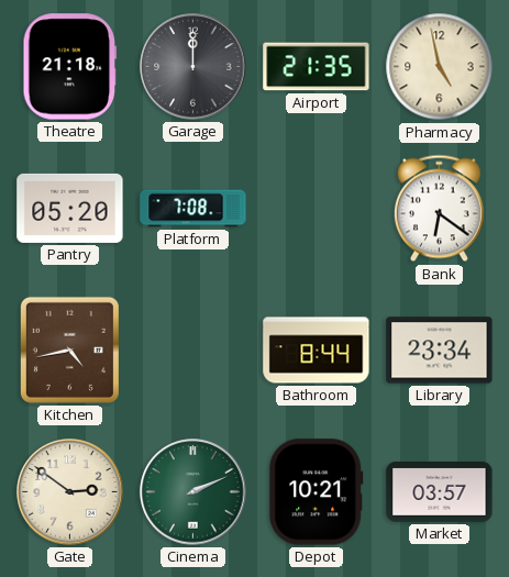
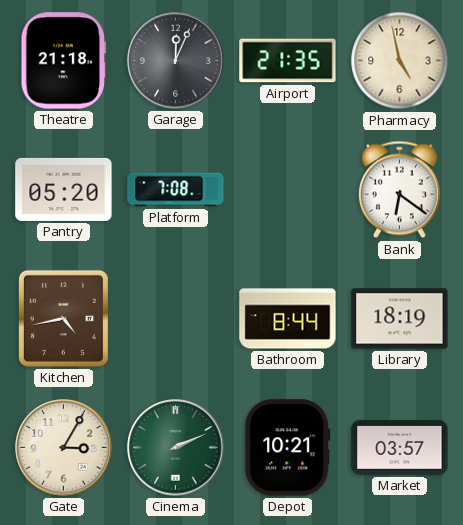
Garage: 12:00 -> 12:04
Library: 23:34 -> 18:19
Gate: 2:51 -> 3:05
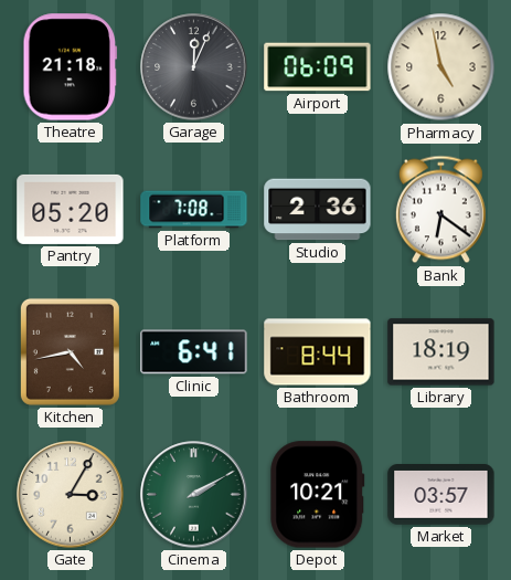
Airport: 21:35 -> 06:09
Studio: none -> 2:36
Clinic: none -> 6:41
Cinema: 2:11 -> 2:10
